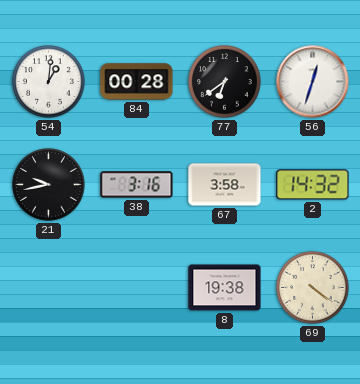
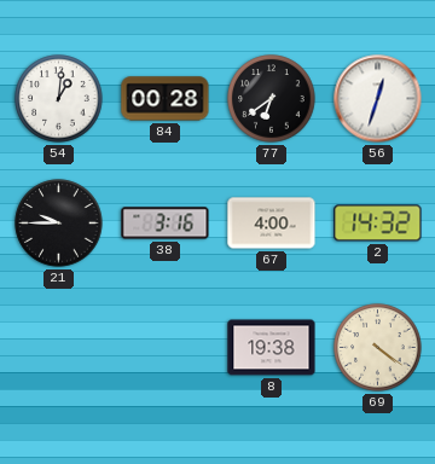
21: 9:43 -> 9:45
67: 3:58 -> 4:00
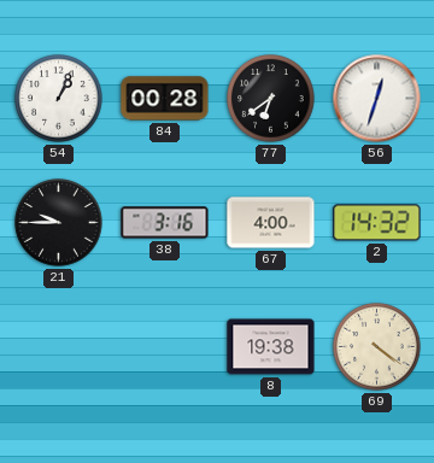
54: 1:01 -> 1:04
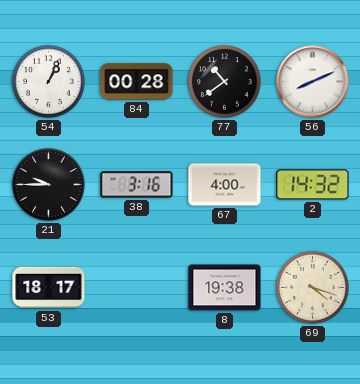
77: 6:39 -> 10:39
56: 12:33 -> 8:11
53: none -> 18:17
69: 4:21 -> 4:18
